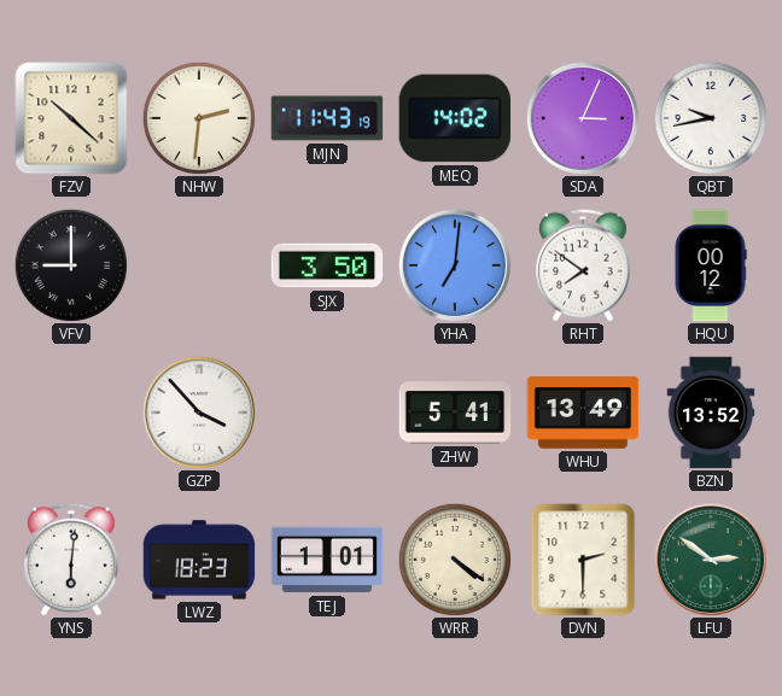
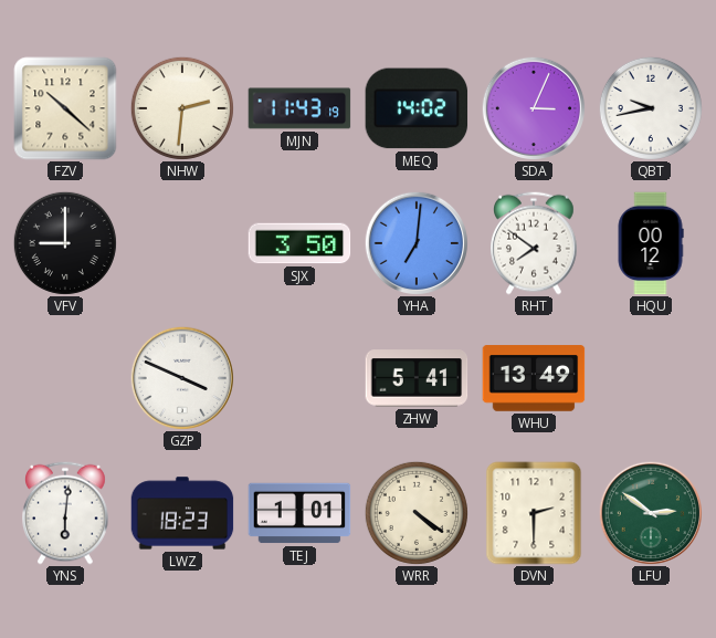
GZP: 3:53 -> 3:49
BZN: 13:52 -> none
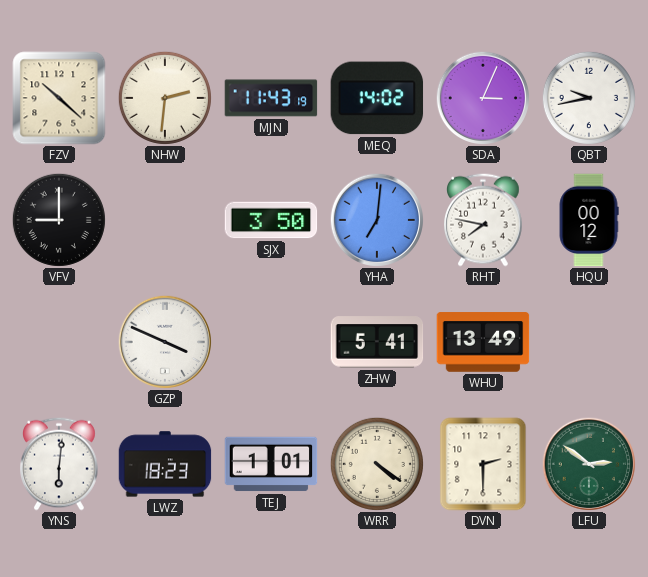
RHT: 7:51 -> 7:47
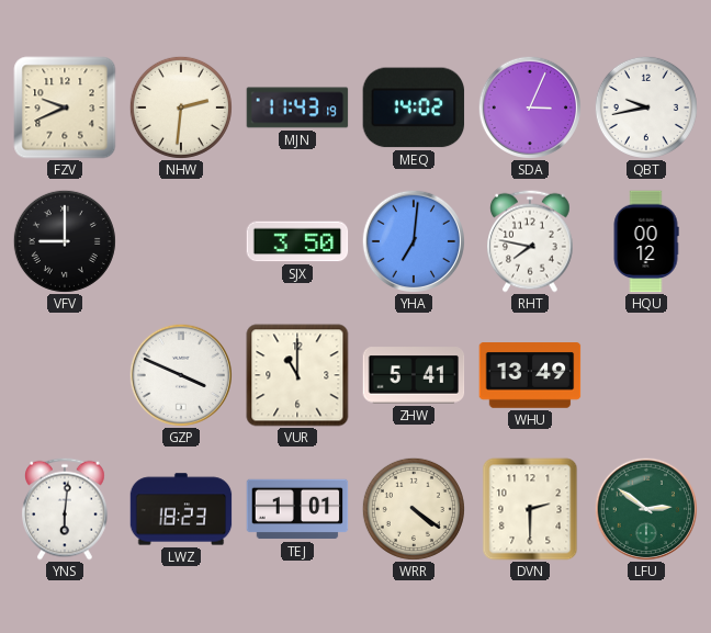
FZV: 10:22 -> 9:41
VUR: none -> 11:00
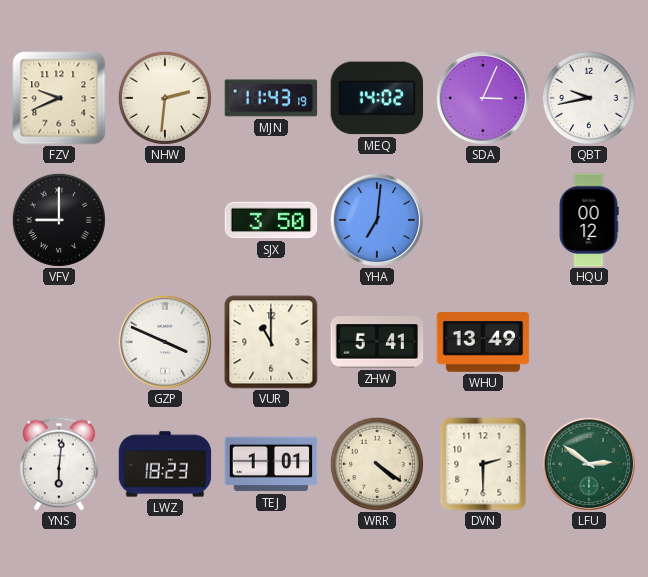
RHT: 7:47 -> none
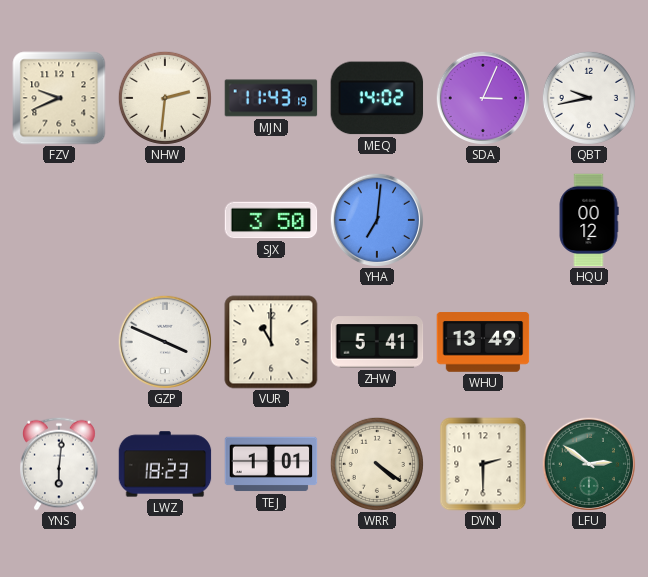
VFV: 9:00 -> none
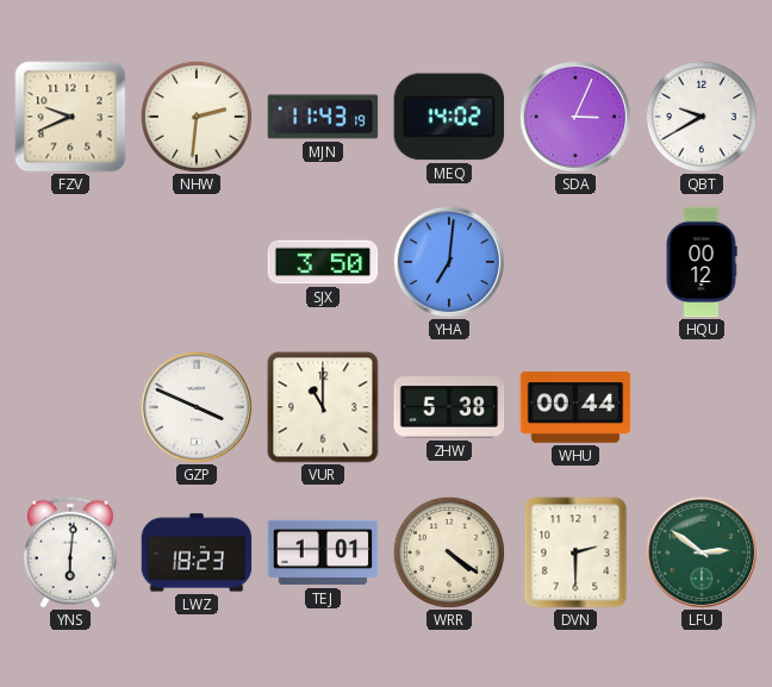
QBT: 9:43 -> 9:40
ZHW: 5:41 -> 5:38
WHU: 13:49 -> 00:44
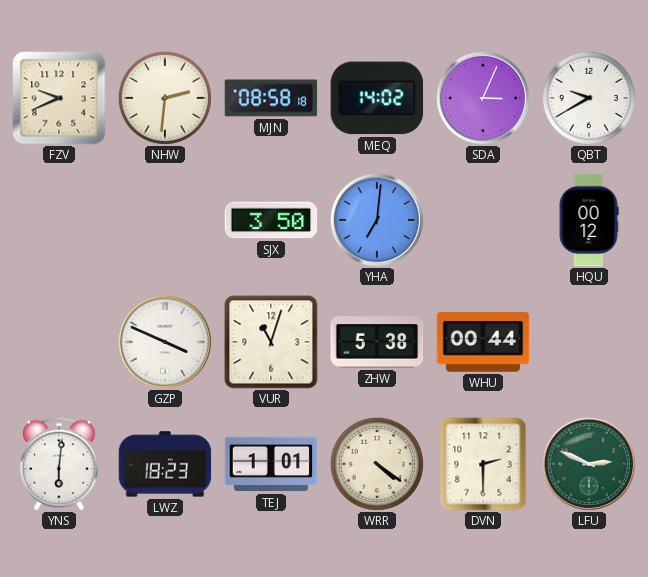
MJN: 11:43 -> 08:58
VUR: 11:00 -> 11:03
LFU: 2:51 -> 2:49
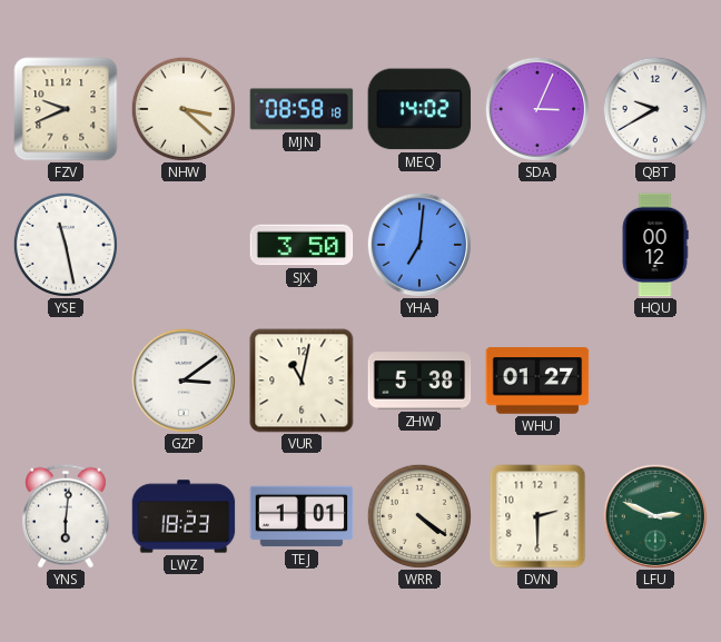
NHW: 2:31 -> 3:22
YSE: none -> 11:28
GZP: 3:49 -> 3:09
VUR: 11:03 -> 11:02
WHU: 00:44 -> 01:27
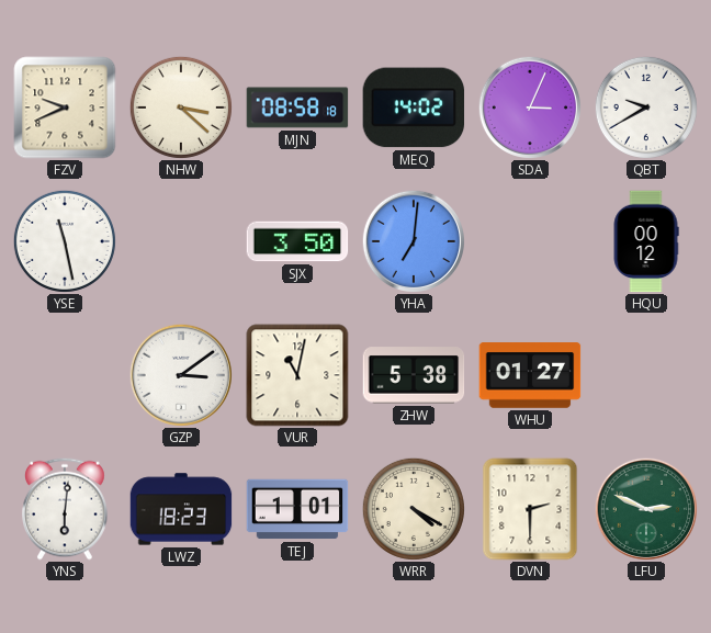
WRR: 4:21 -> 4:20
